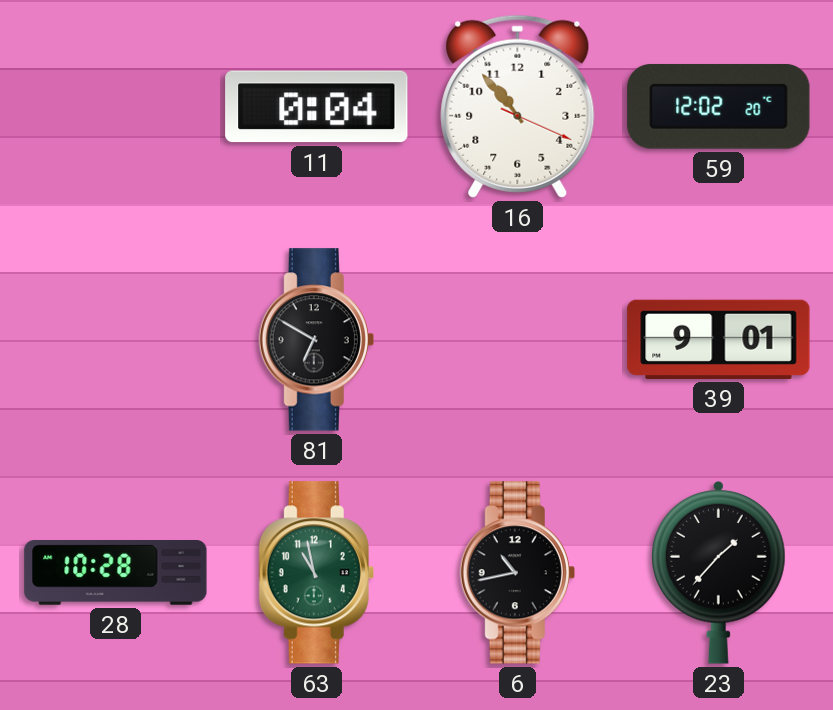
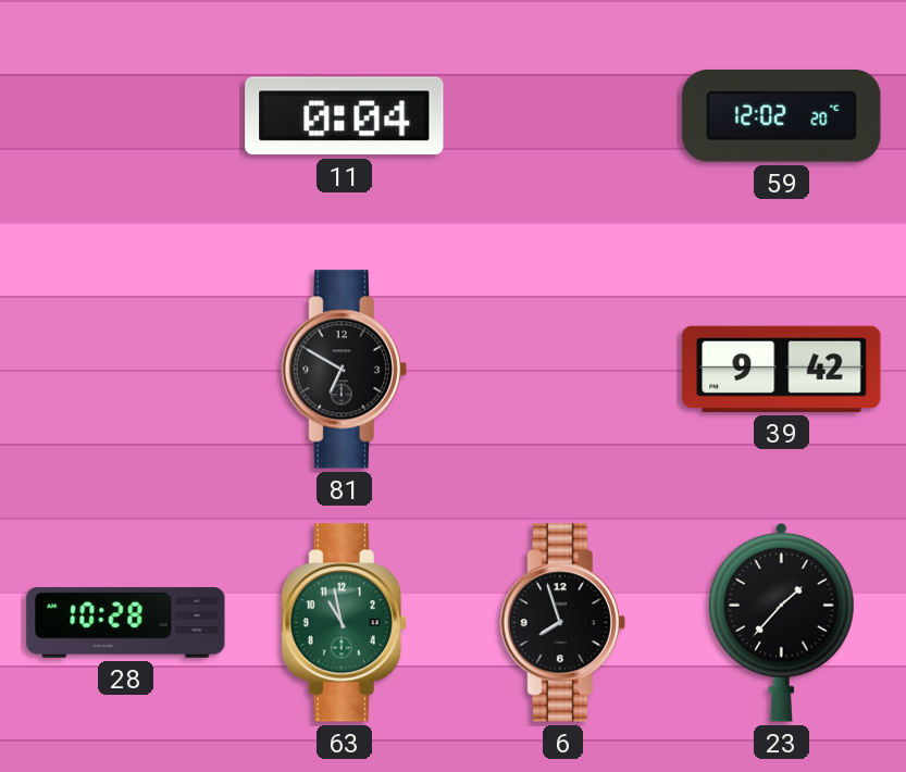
16: 10:53 -> none
39: 9:01 -> 9:42
6: 10:43 -> 7:57
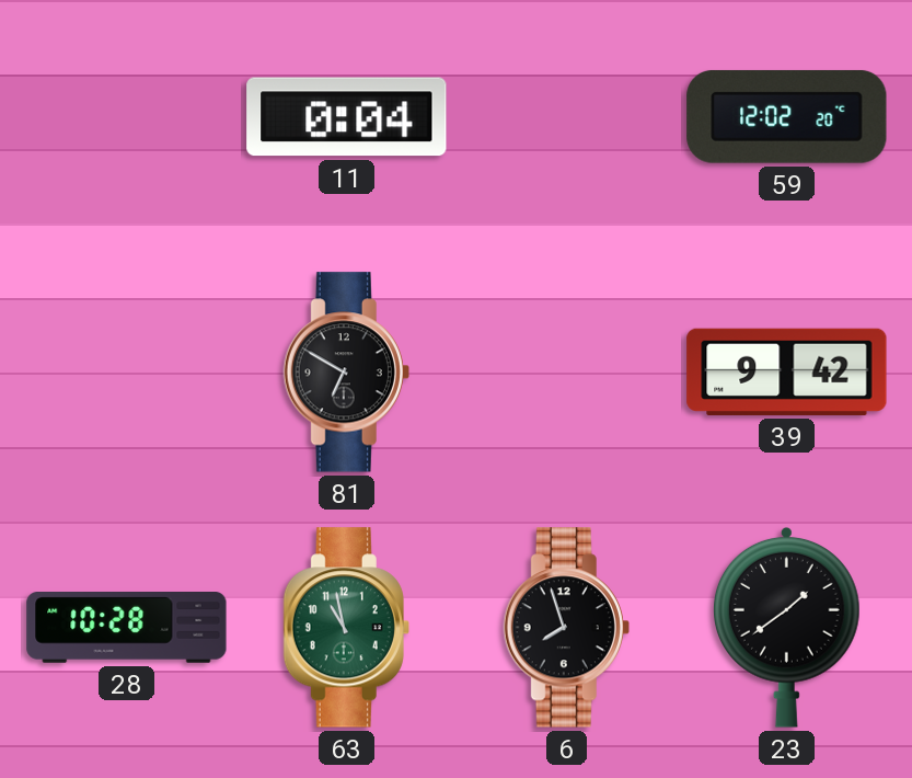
23: 1:37 -> 1:39
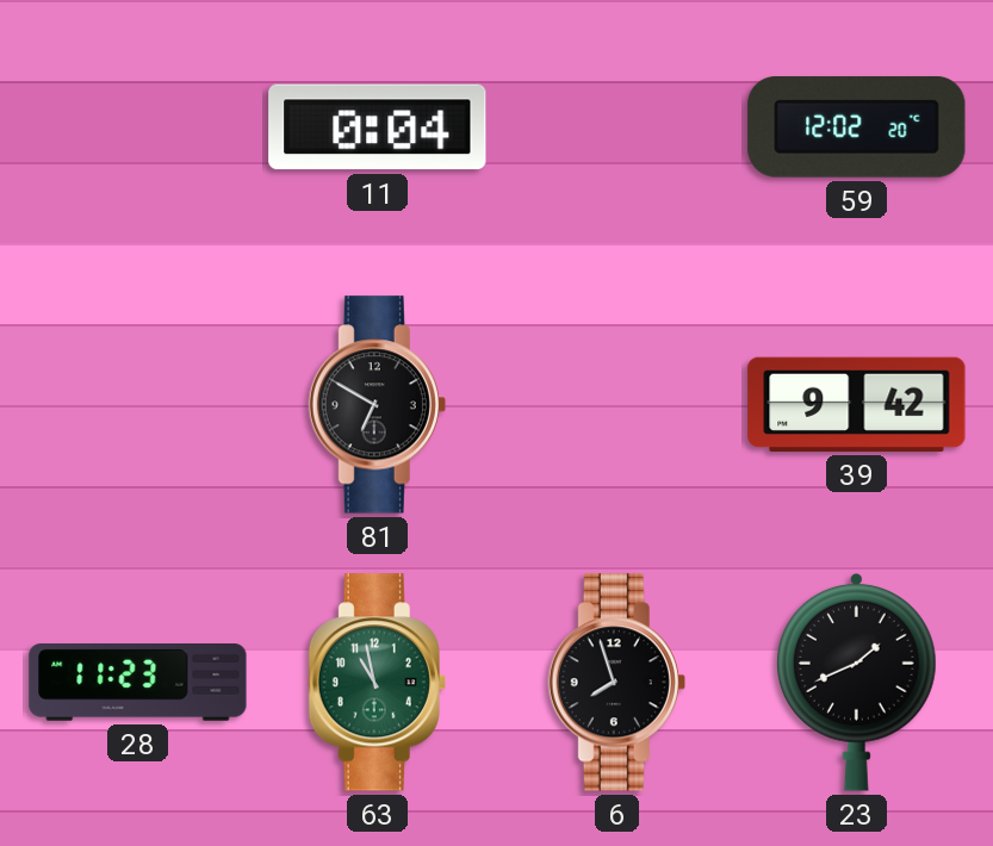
28: 10:28 -> 11:23
23: 1:39 -> 1:41
